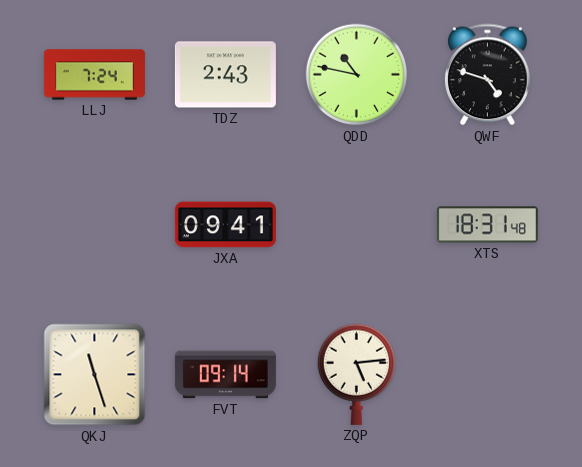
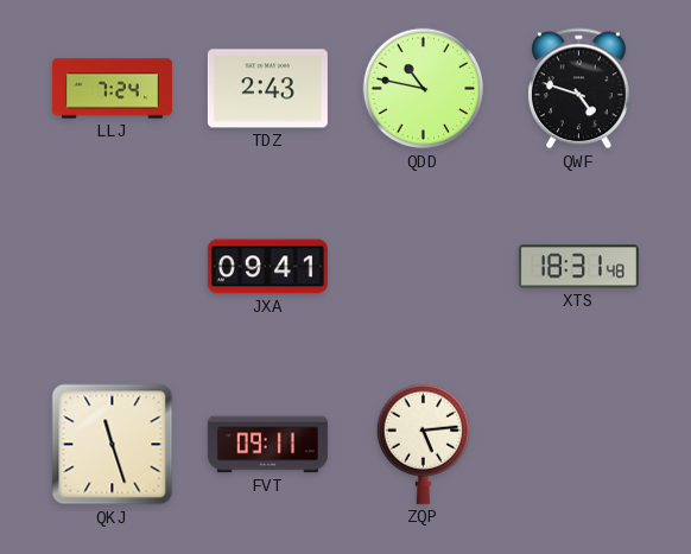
FVT: 09:14 -> 09:11
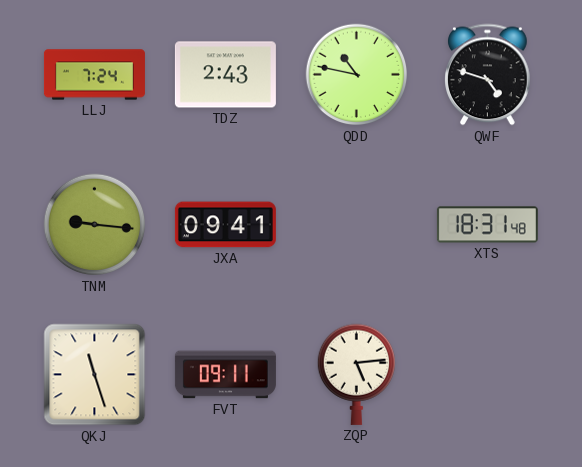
TNM: none -> 9:16
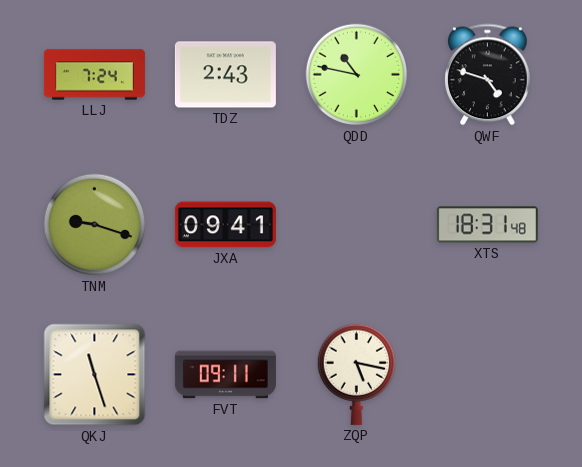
TNM: 9:16 -> 9:18
ZQP: 5:14 -> 5:17
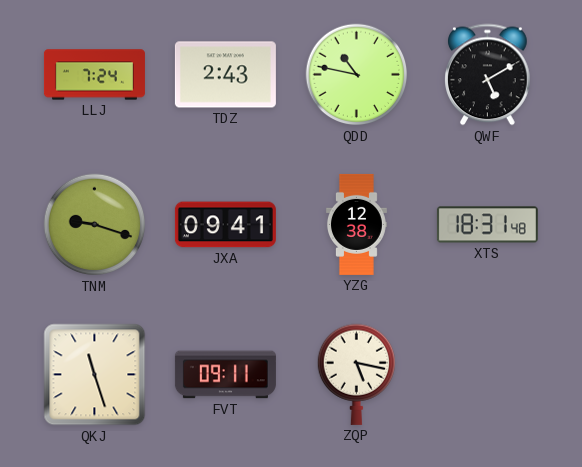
QWF: 4:48 -> 5:10
YZG: none -> 12:38
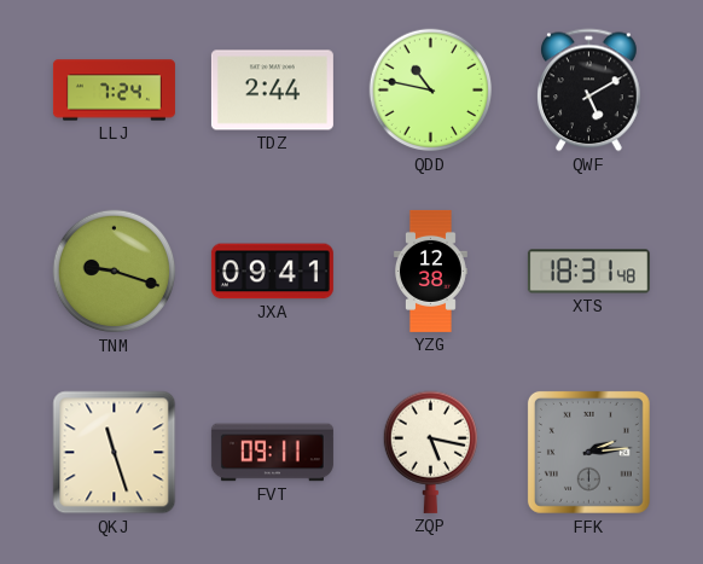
TDZ: 2:43 -> 2:44
FFK: none -> 2:14
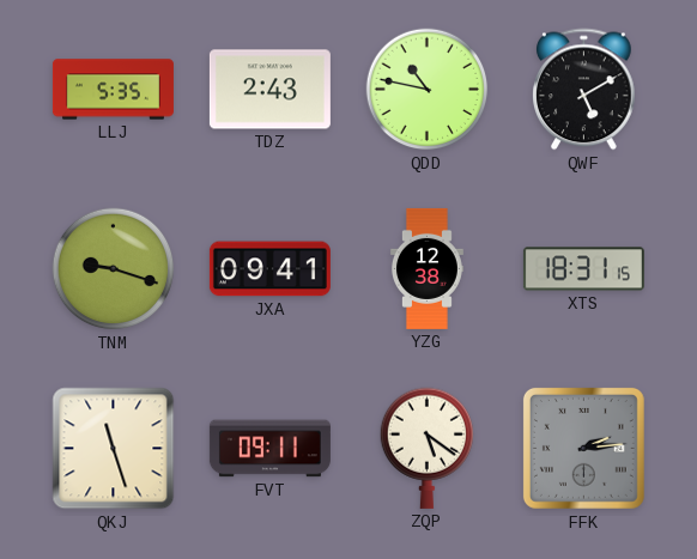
LLJ: 7:24 -> 5:35
TDZ: 2:44 -> 2:43
XTS: 18:31:48 -> 18:31:15
ZQP: 5:17 -> 5:21
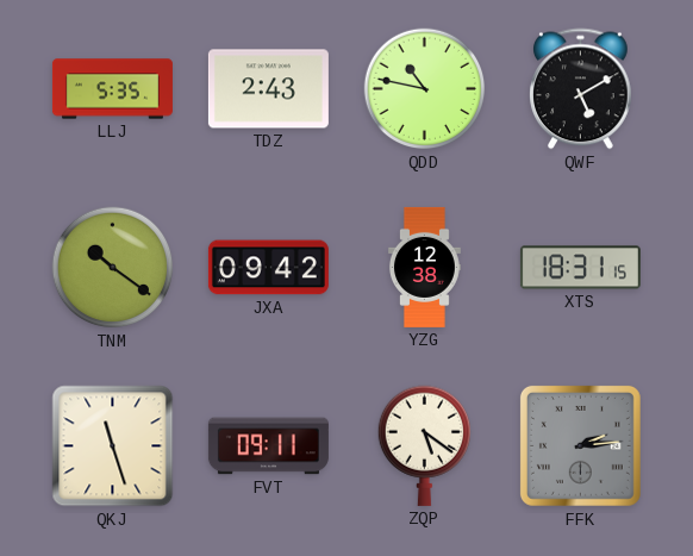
TNM: 9:18 -> 10:21
JXA: 09:41 -> 09:42
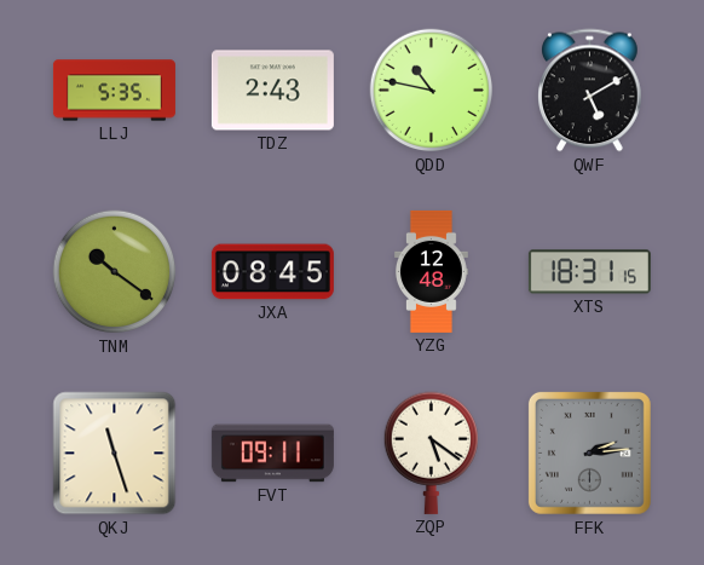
JXA: 09:42 -> 08:45
YZG: 12:38 -> 12:48
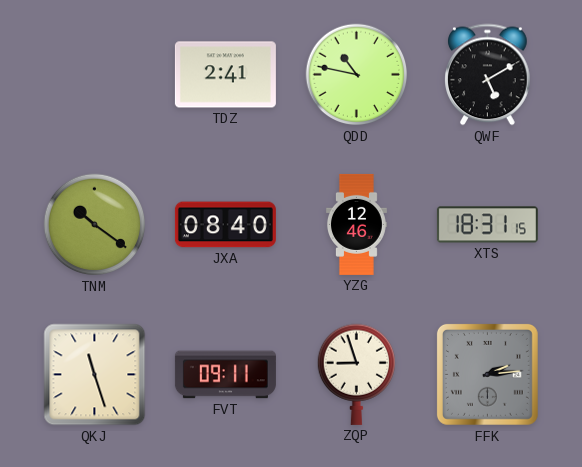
LLJ: 5:35 -> none
TDZ: 2:43 -> 2:41
JXA: 08:45 -> 08:40
YZG: 12:48 -> 12:46
ZQP: 5:21 -> 8:57
